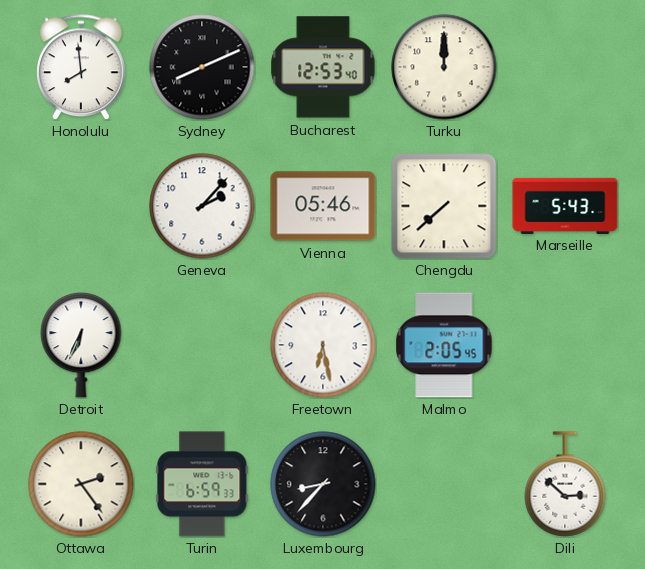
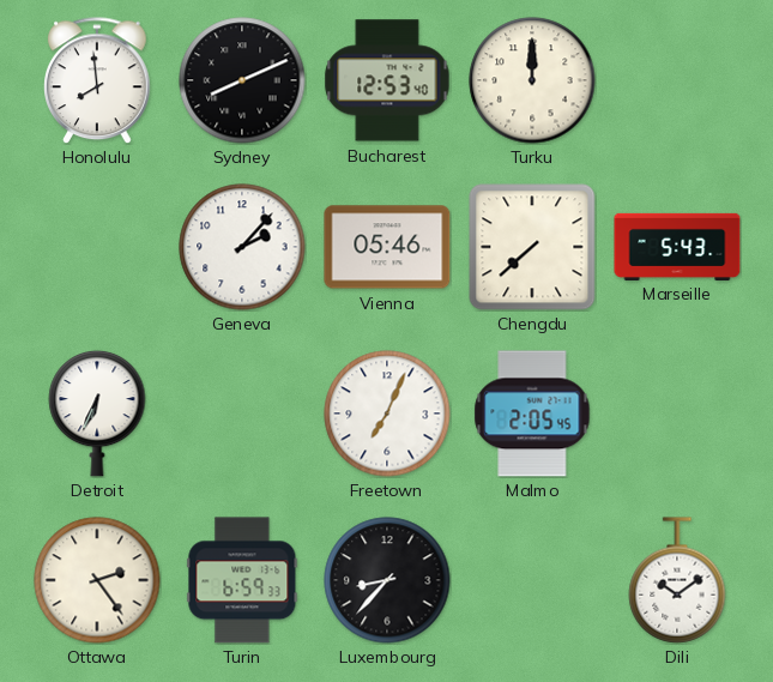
Freetown: 6:28 -> 7:04
Dili: 2:52 -> 10:09
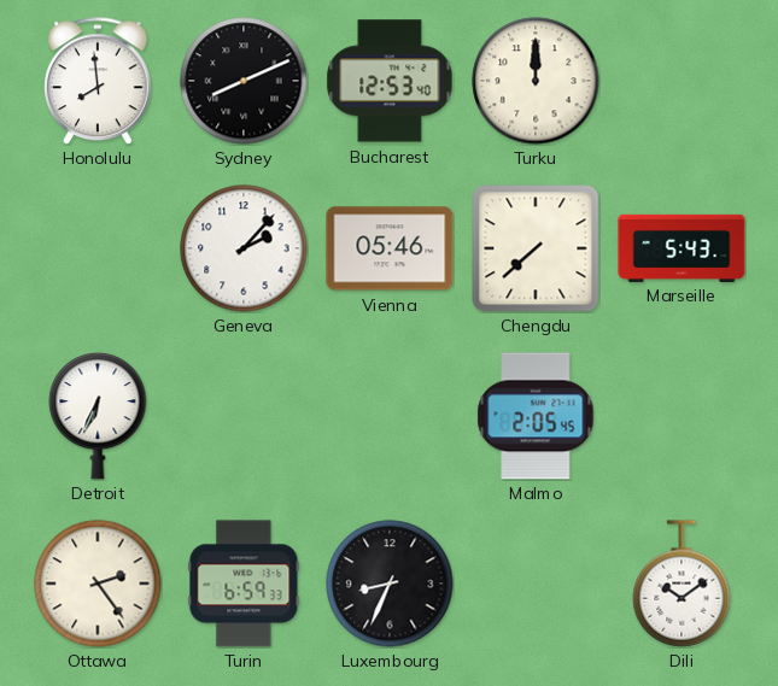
Freetown: 7:04 -> none
Luxembourg: 8:37 -> 8:34
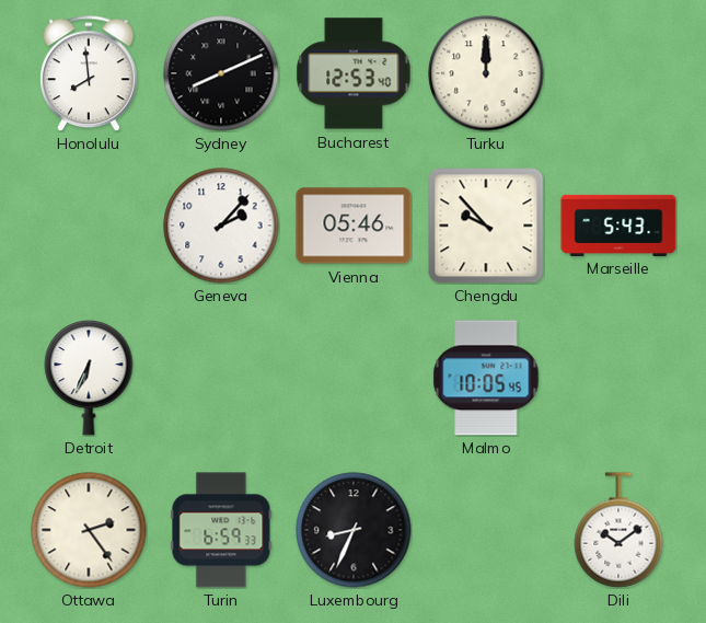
Chengdu: 7:38 -> 9:53
Malmo: 2:05 -> 10:05
